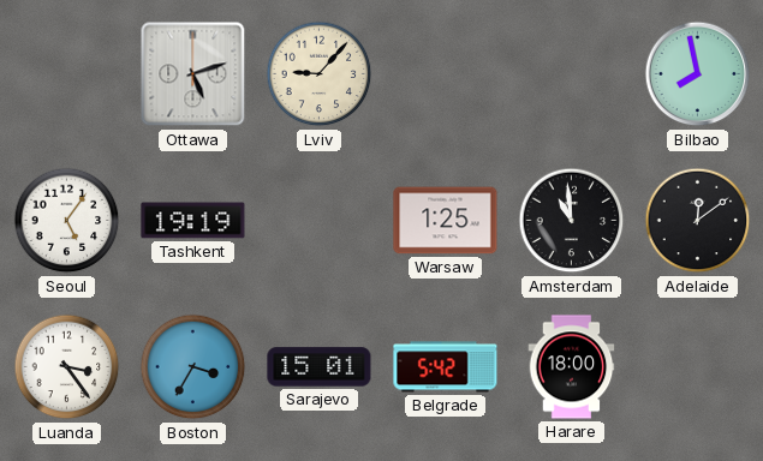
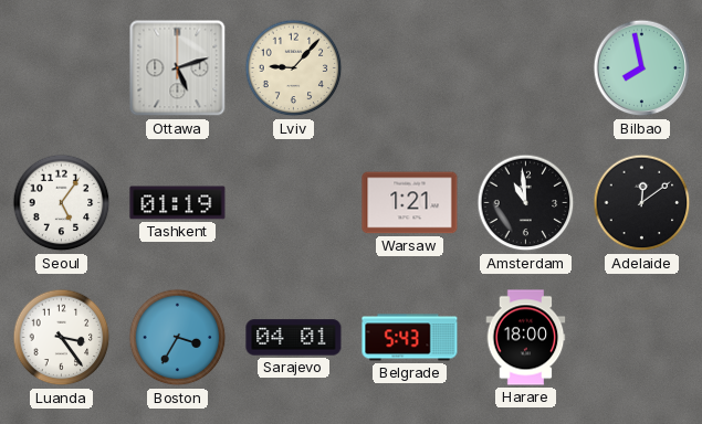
Tashkent: 19:19 -> 01:19
Warsaw: 1:25 -> 1:21
Sarajevo: 15:01 -> 04:01
Belgrade: 5:42 -> 5:43
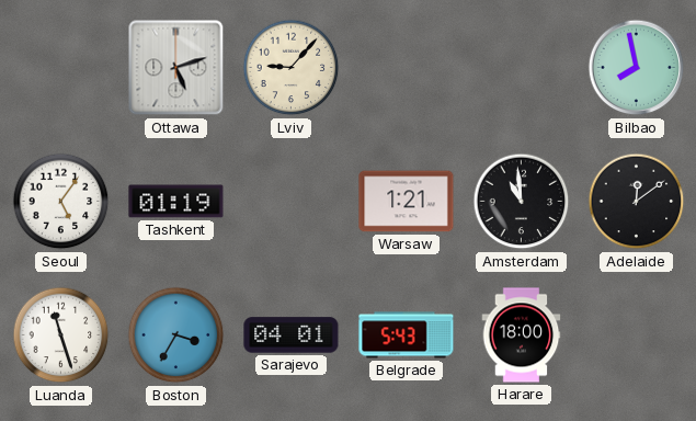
Luanda: 3:24 -> 11:27
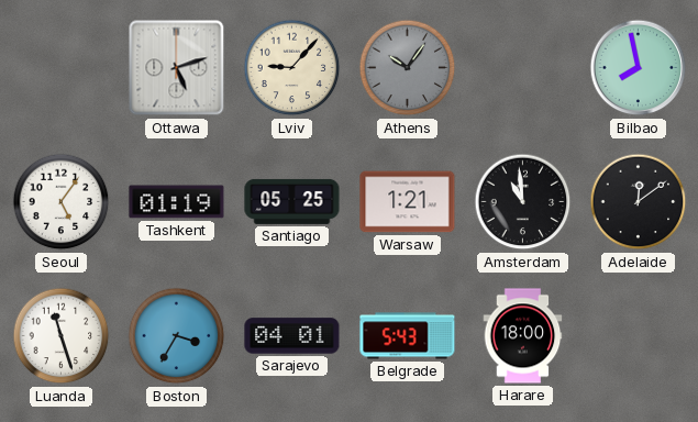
Athens: none -> 10:06
Santiago: none -> 05:25
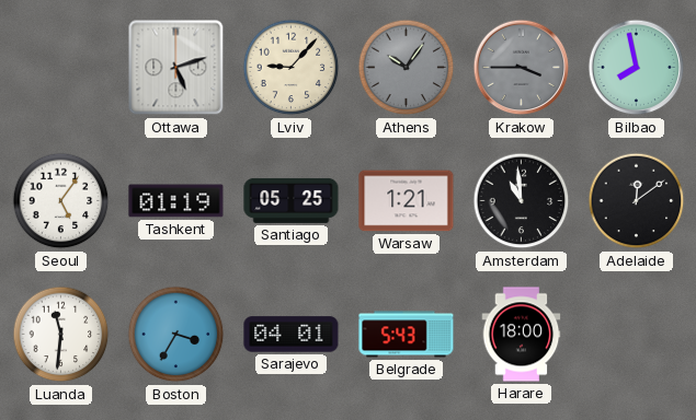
Krakow: none -> 3:45
Luanda: 11:27 -> 11:31
